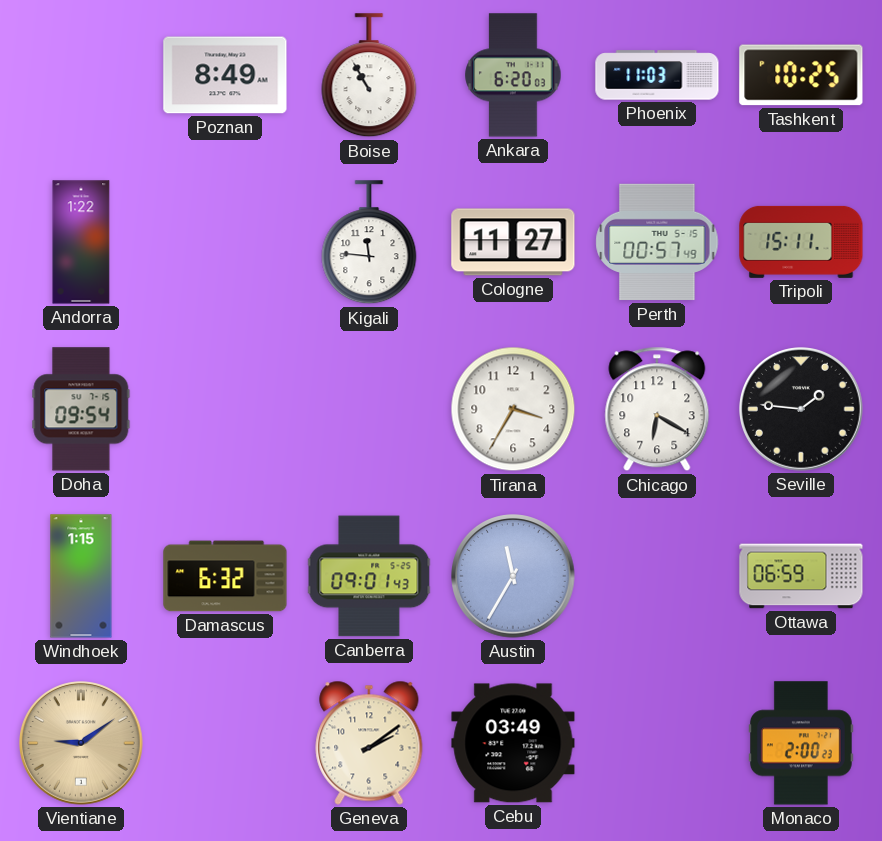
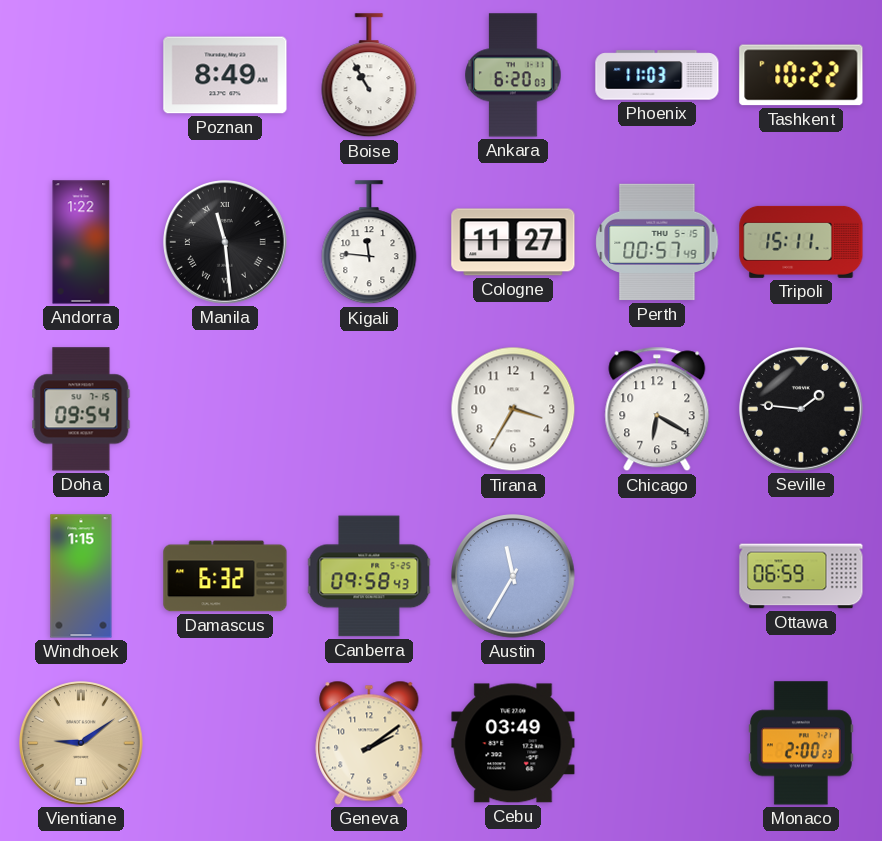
Tashkent: 10:25 -> 10:22
Manila: none -> 11:29
Canberra: 09:01 -> 09:58
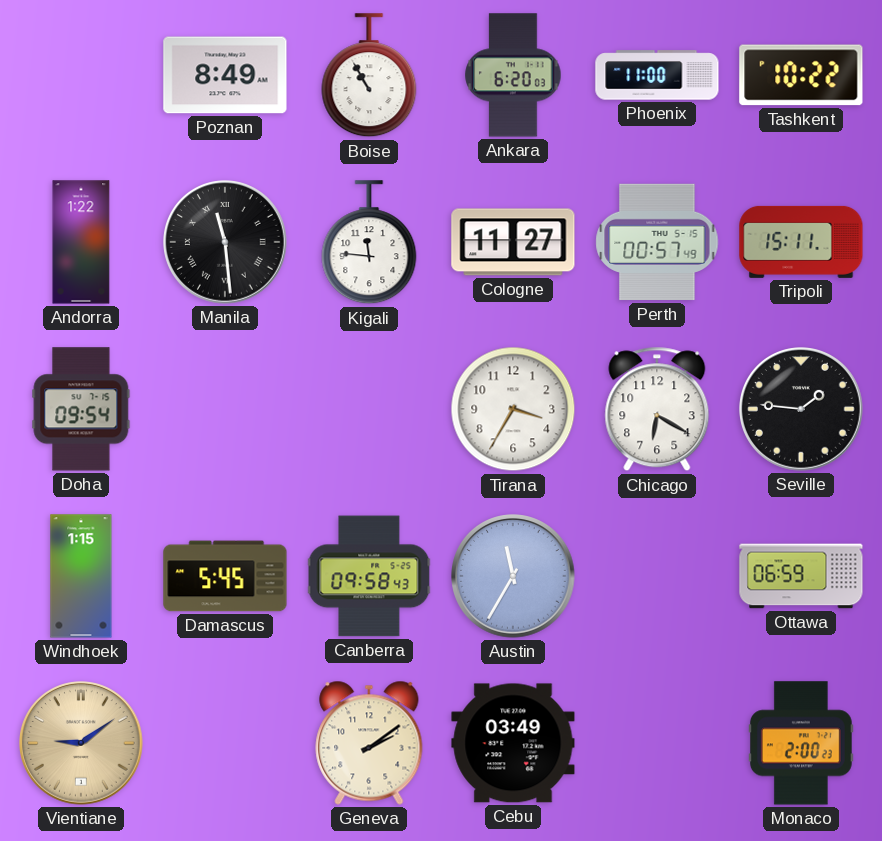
Phoenix: 11:03 -> 11:00
Damascus: 6:32 -> 5:45
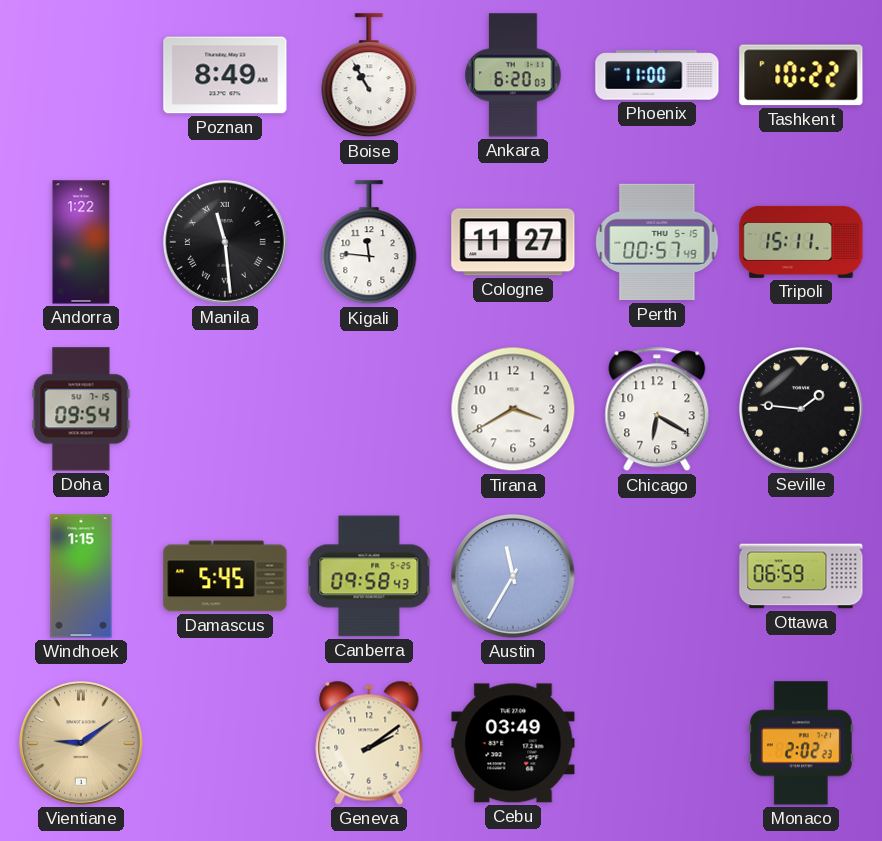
Tirana: 3:35 -> 3:40
Monaco: 2:00 -> 2:02
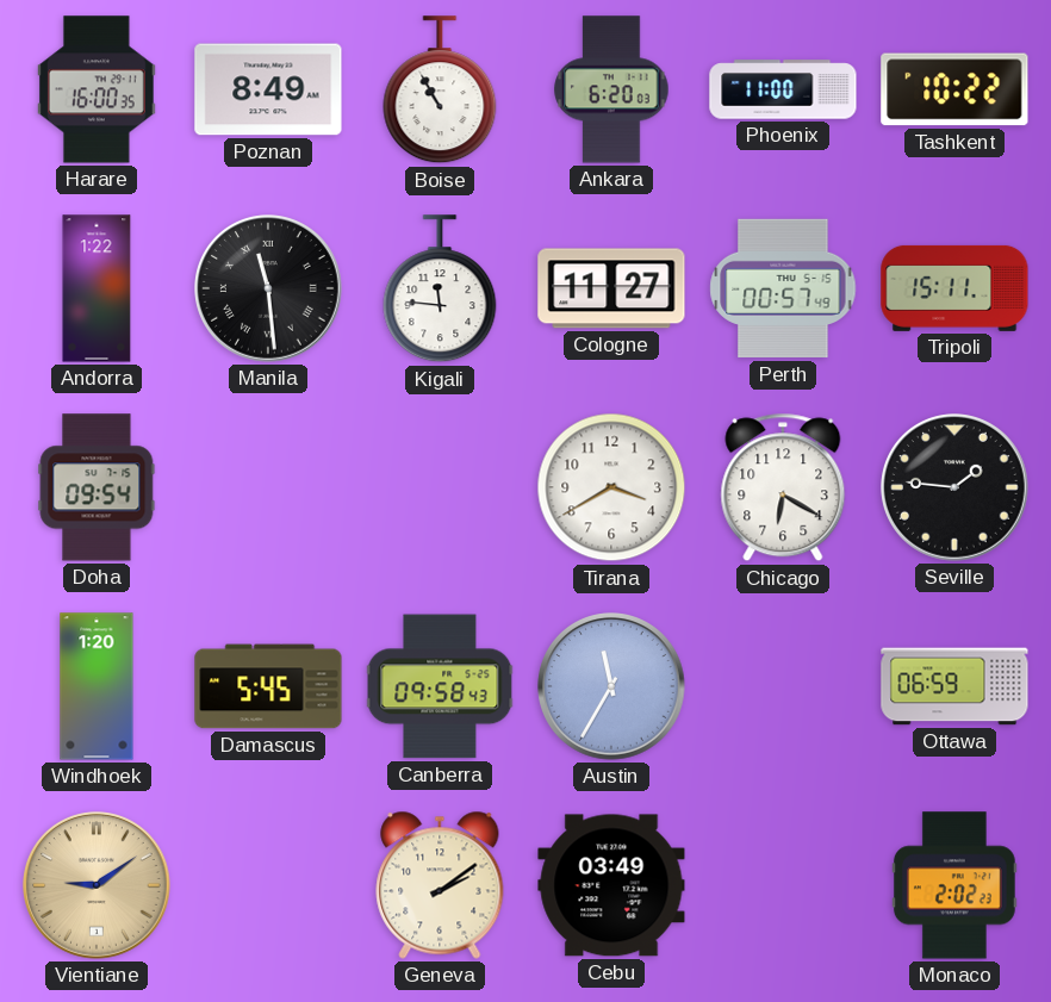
Harare: none -> 16:00
Windhoek: 1:15 -> 1:20
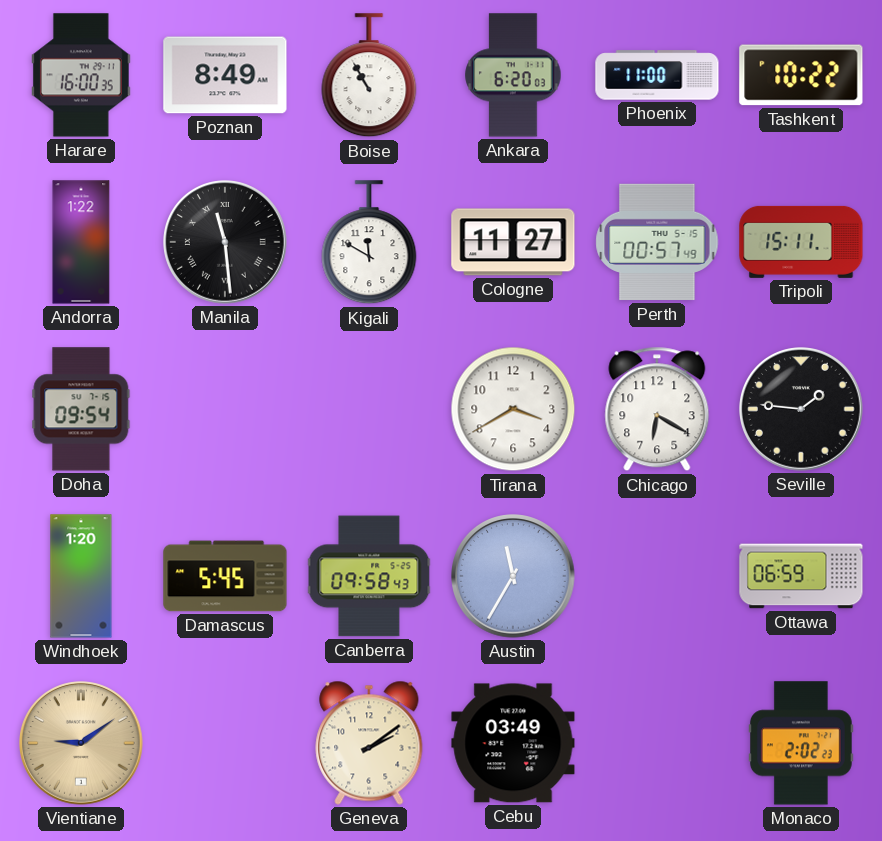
Kigali: 11:46 -> 11:50
